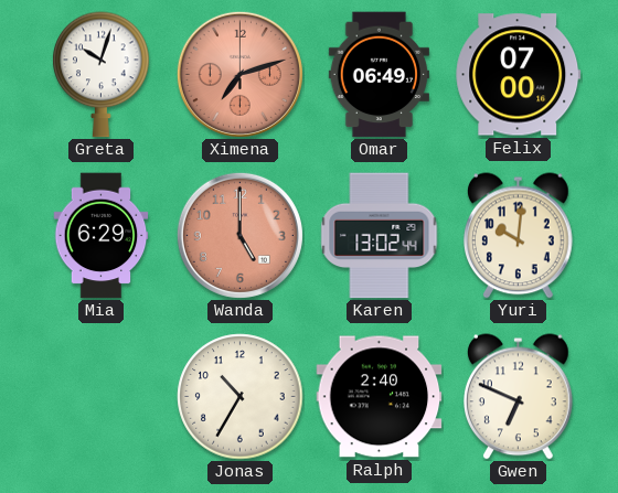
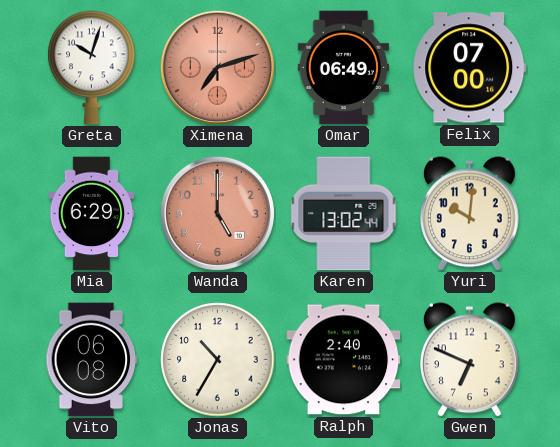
Vito: none -> 06:08
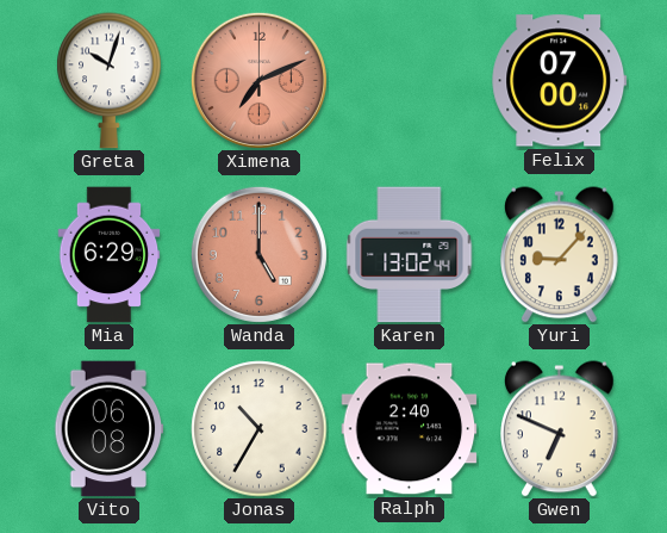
Ximena: 7:12 -> 7:11
Omar: 06:49 -> none
Yuri: 10:01 -> 9:07
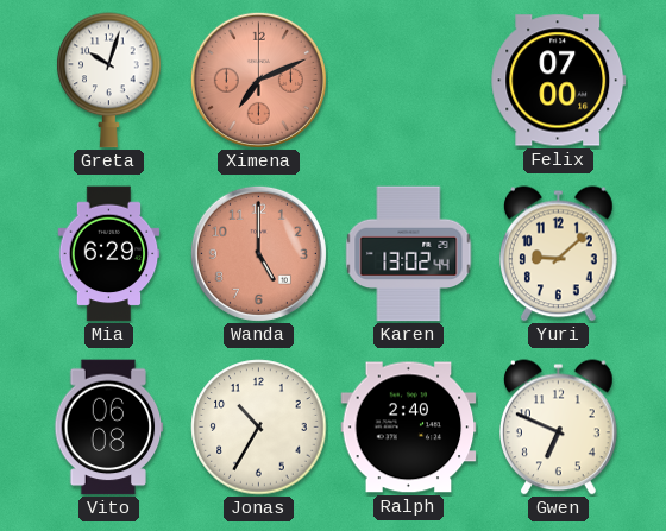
Yuri: 9:07 -> 9:08
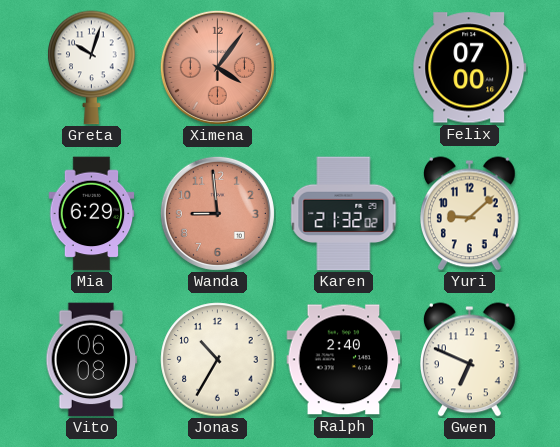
Ximena: 7:11 -> 4:06
Wanda: 5:00 -> 8:59
Karen: 13:02 -> 21:32
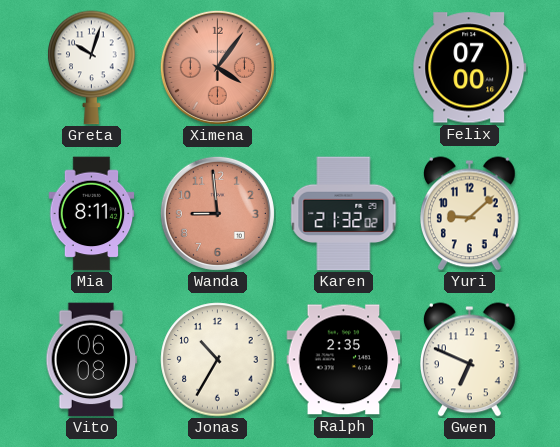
Mia: 6:29 -> 8:11
Ralph: 2:40 -> 2:35
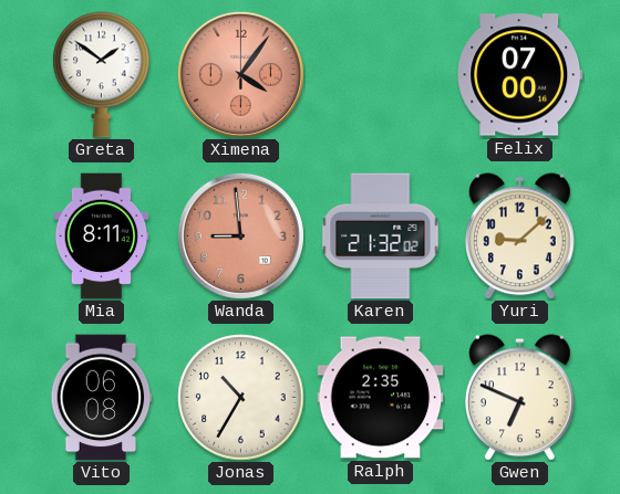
Greta: 10:03 -> 1:51
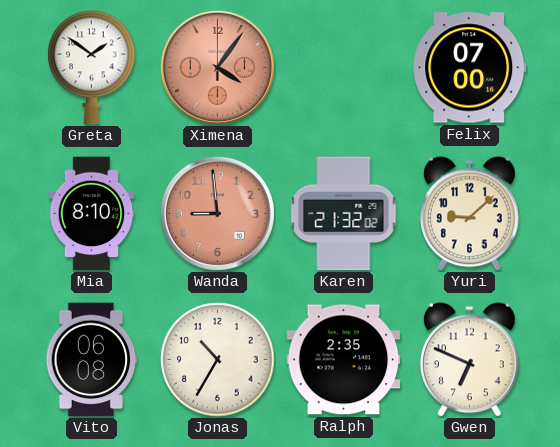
Mia: 8:11 -> 8:10
